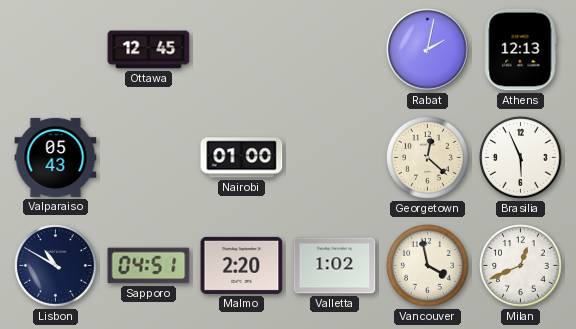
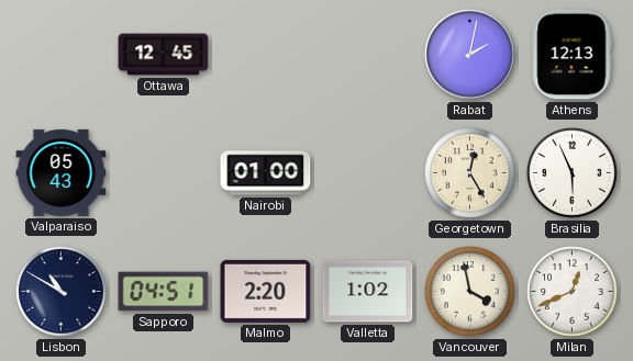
Georgetown: 12:22 -> 12:25
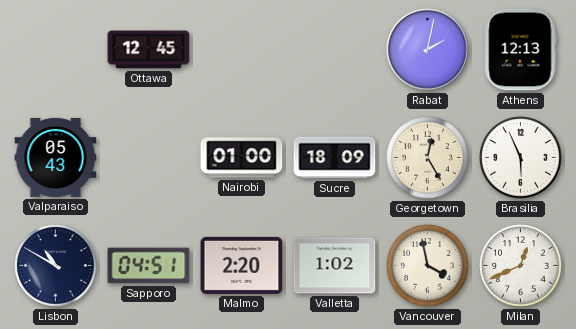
Sucre: none -> 18:09
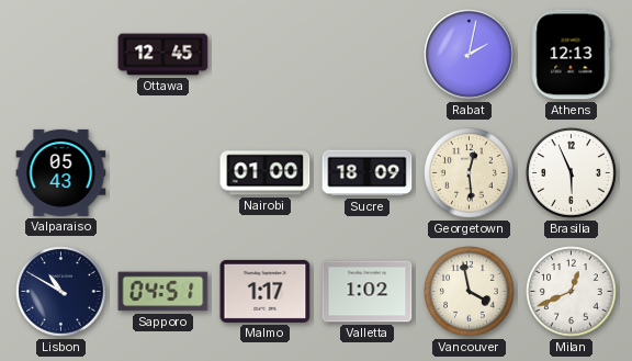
Georgetown: 12:25 -> 12:29
Malmo: 2:20 -> 1:17
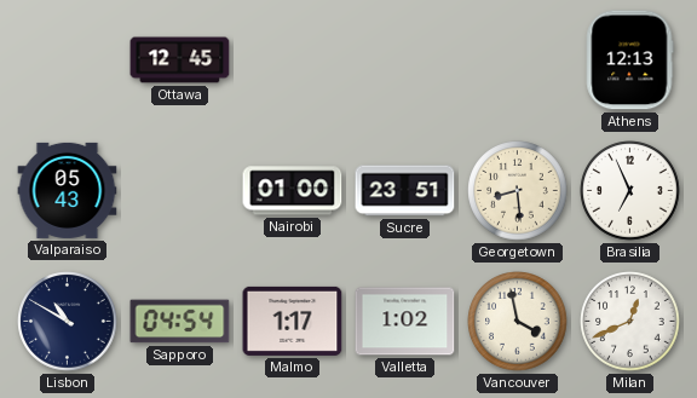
Rabat: 2:02 -> none
Sucre: 18:09 -> 23:51
Georgetown: 12:29 -> 8:29
Brasilia: 5:56 -> 6:56
Sapporo: 04:51 -> 04:54
